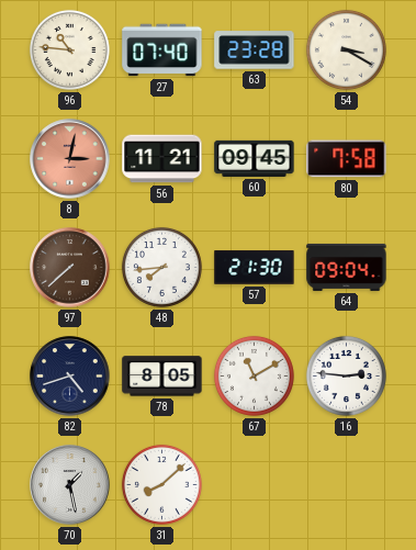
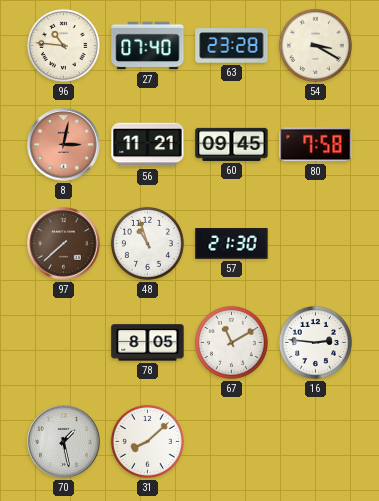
48: 7:44 -> 10:57
64: 09:04 -> none
82: 4:42 -> none
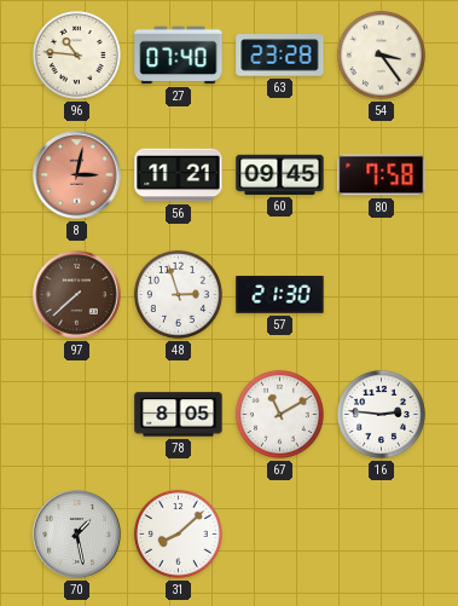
54: 3:20 -> 3:24
48: 10:57 -> 2:57
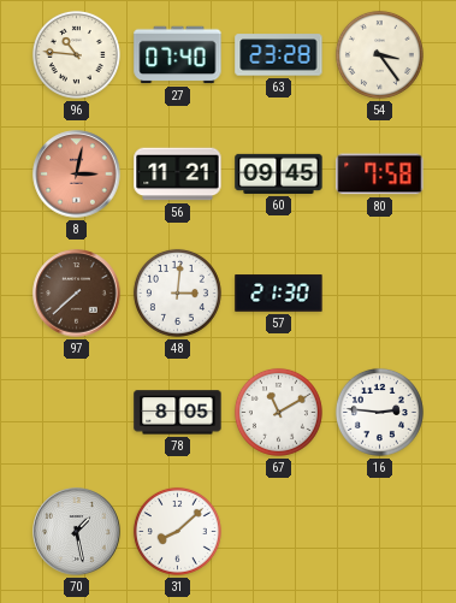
48: 2:57 -> 3:01
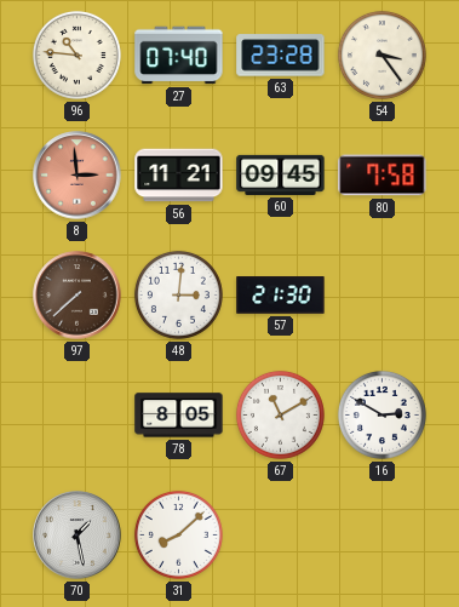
8: 3:02 -> 2:59
16: 2:46 -> 2:50
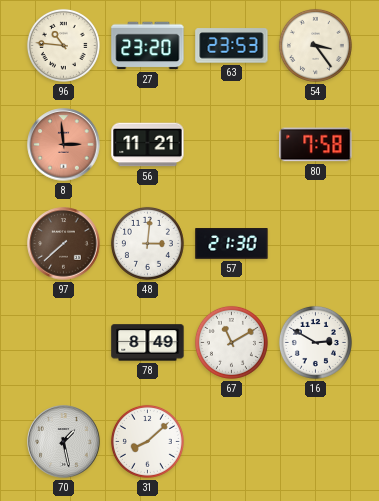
27: 07:40 -> 23:20
63: 23:28 -> 23:53
60: 09:45 -> none
78: 8:05 -> 8:49
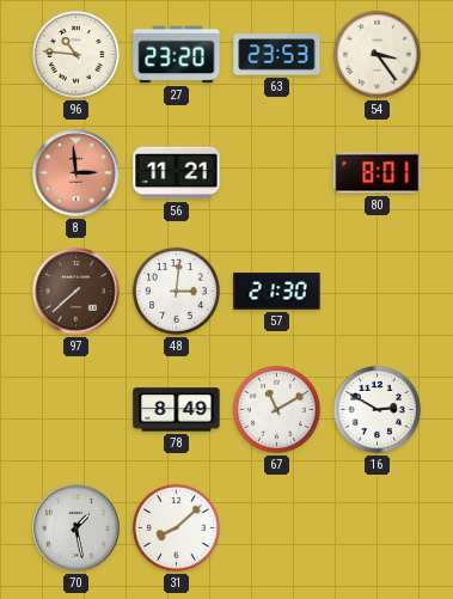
80: 7:58 -> 8:01
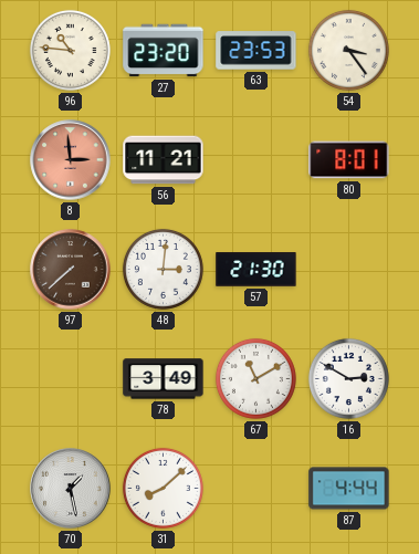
78: 8:49 -> 3:49
87: none -> 4:44
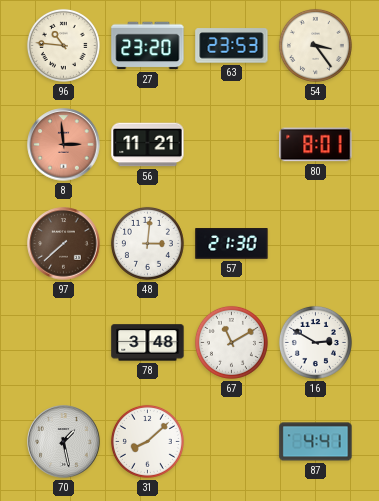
78: 3:49 -> 3:48
87: 4:44 -> 4:41
